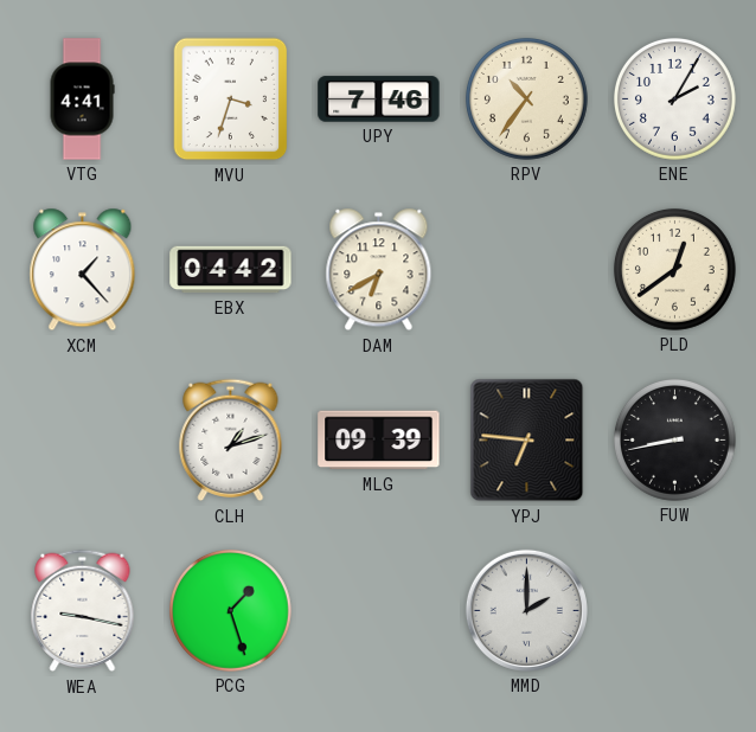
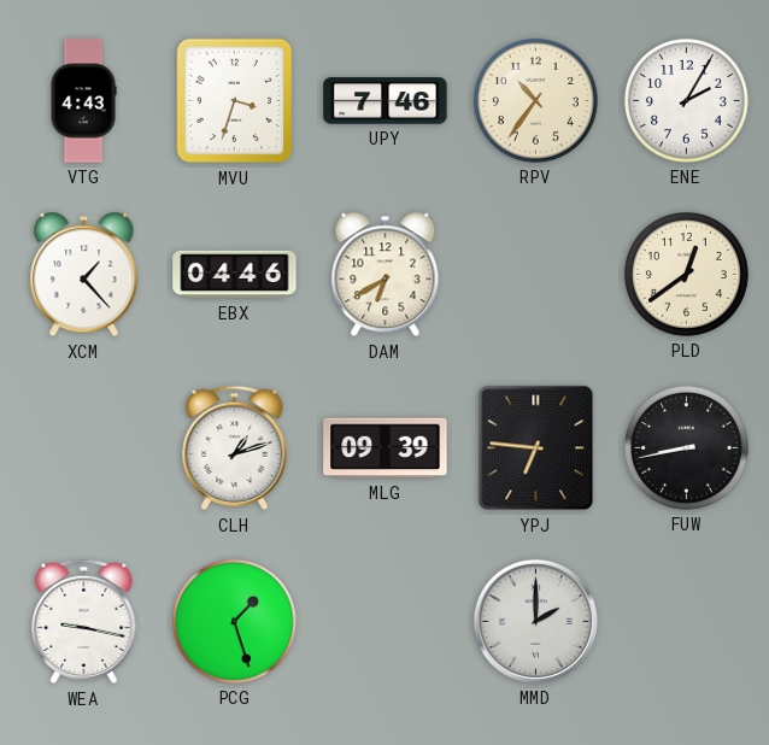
VTG: 4:41 -> 4:43
EBX: 04:42 -> 04:46
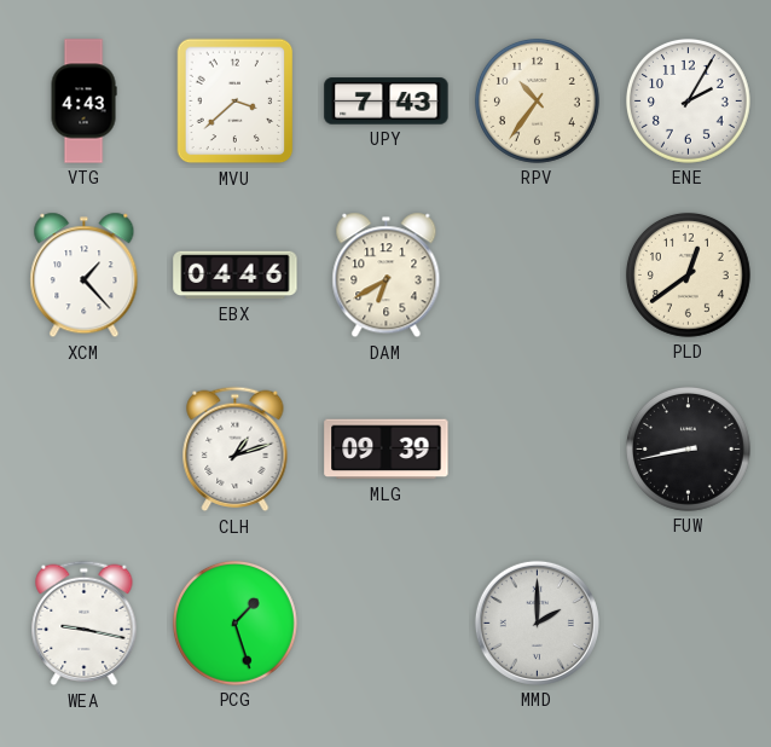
MVU: 3:33 -> 3:38
UPY: 7:46 -> 7:43
YPJ: 6:46 -> none
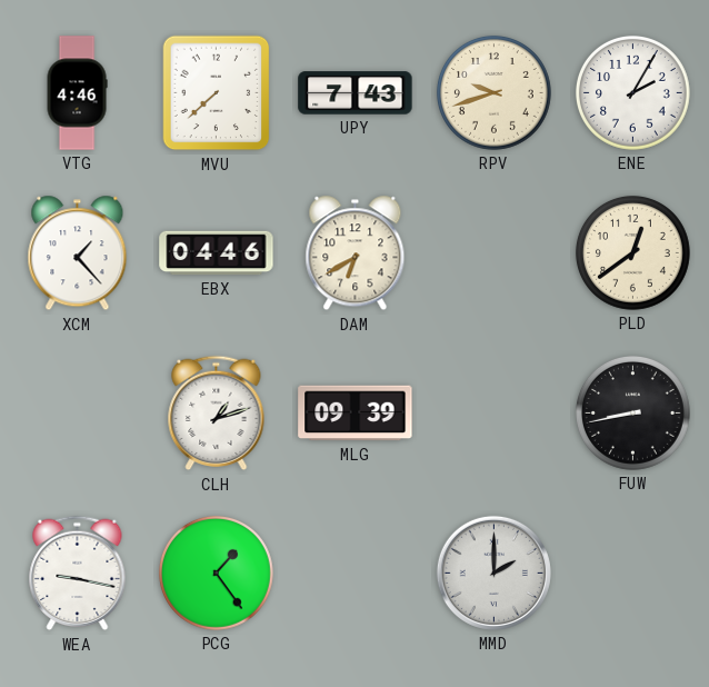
VTG: 4:43 -> 4:46
MVU: 3:38 -> 7:38
RPV: 10:36 -> 9:42
PCG: 1:27 -> 1:24
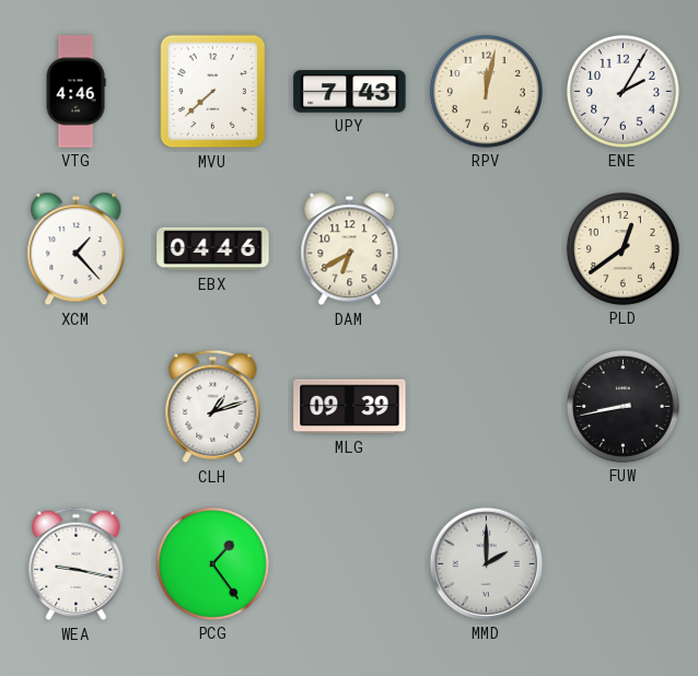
RPV: 9:42 -> 12:02
